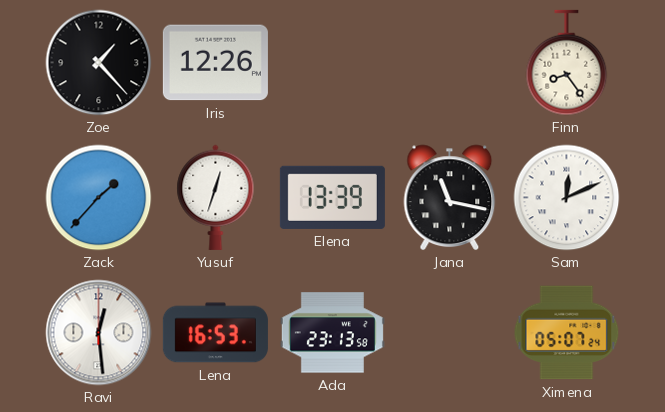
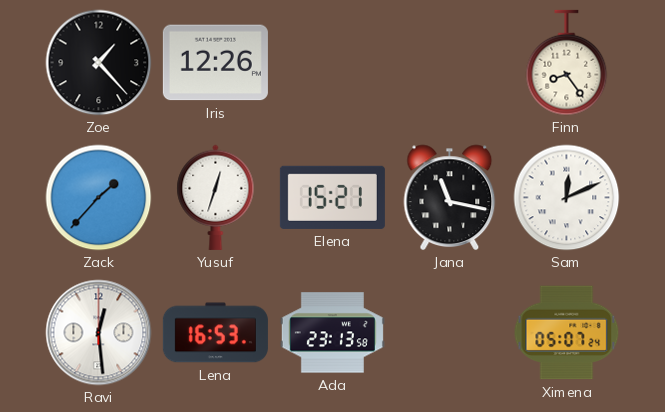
Elena: 13:39 -> 15:21
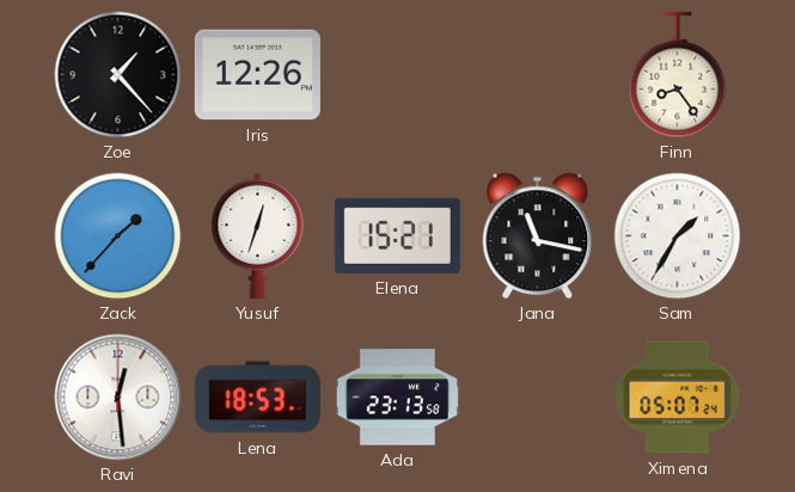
Sam: 12:11 -> 1:35
Lena: 16:53 -> 18:53
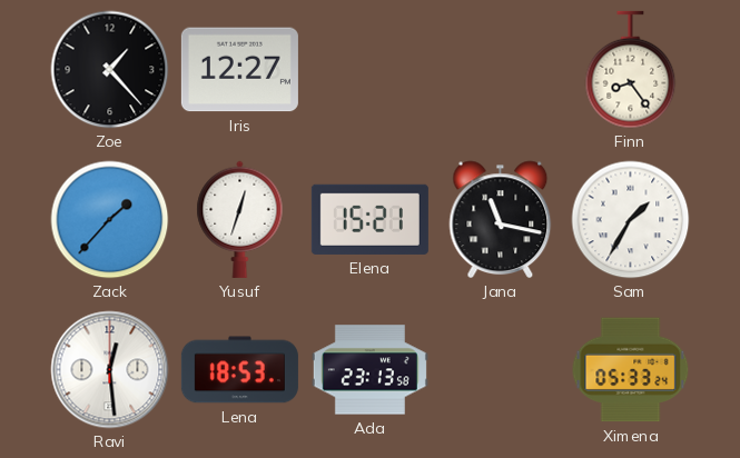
Iris: 12:26 -> 12:27
Ximena: 05:07 -> 05:33
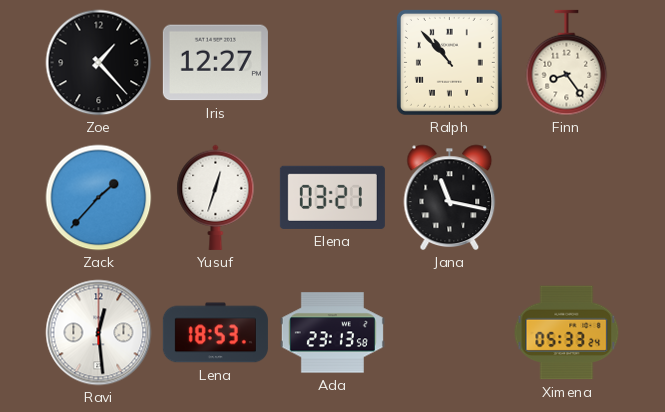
Ralph: none -> 10:53
Elena: 15:21 -> 03:21
Sam: 1:35 -> none
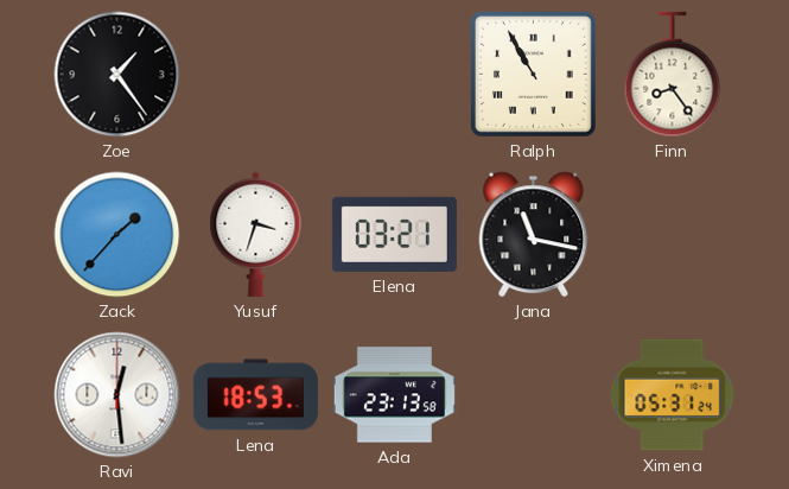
Zoe: 1:23 -> 1:24
Iris: 12:27 -> none
Ralph: 10:53 -> 10:55
Yusuf: 12:33 -> 3:33
Ximena: 05:33 -> 05:31
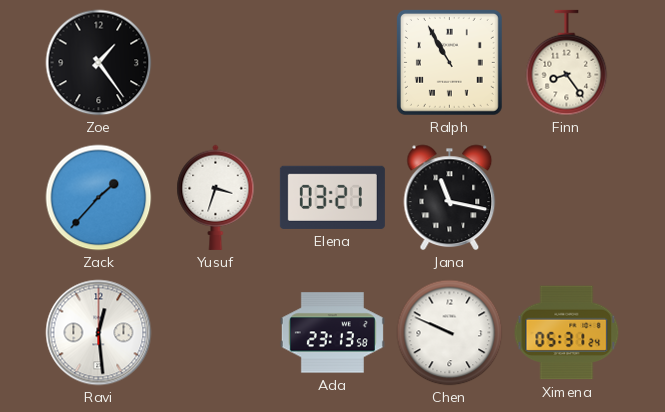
Lena: 18:53 -> none
Chen: none -> 9:49
